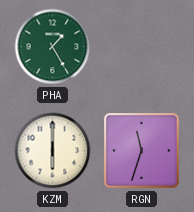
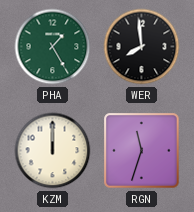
WER: none -> 7:59
KZM: 6:00 -> 12:00
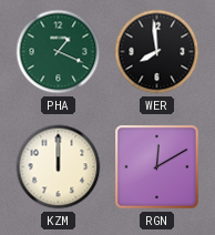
PHA: 1:25 -> 1:19
RGN: 11:33 -> 12:10
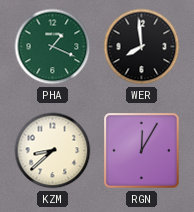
KZM: 12:00 -> 8:38
RGN: 12:10 -> 12:05
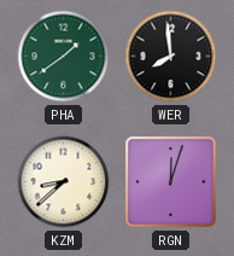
PHA: 1:19 -> 1:39
RGN: 12:05 -> 12:03
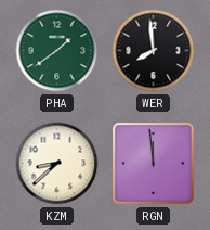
RGN: 12:03 -> 11:59
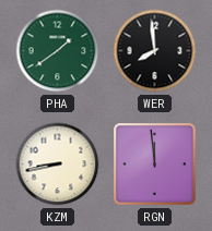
KZM: 8:38 -> 8:43
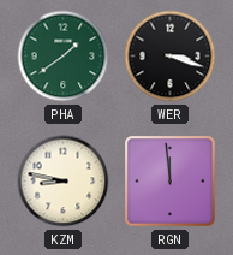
WER: 7:59 -> 3:18
KZM: 8:43 -> 8:47
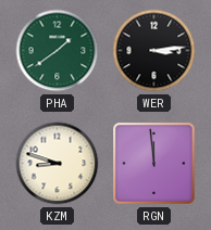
WER: 3:18 -> 3:14
KZM: 8:47 -> 8:48
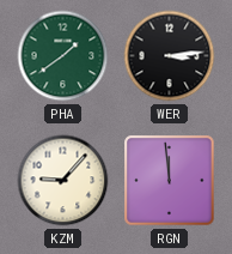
KZM: 8:48 -> 9:07
